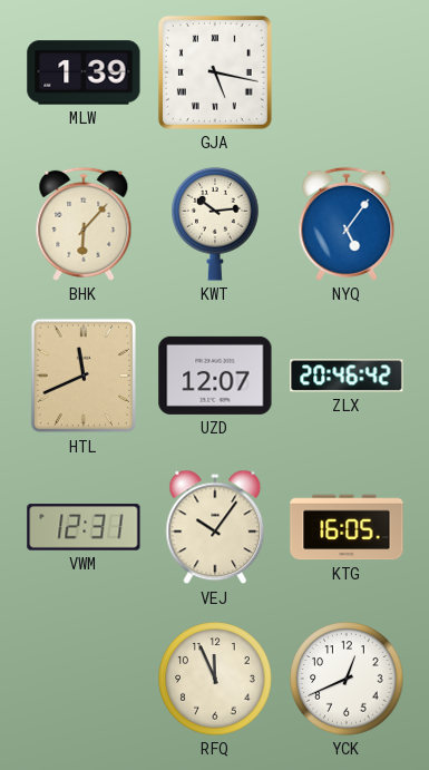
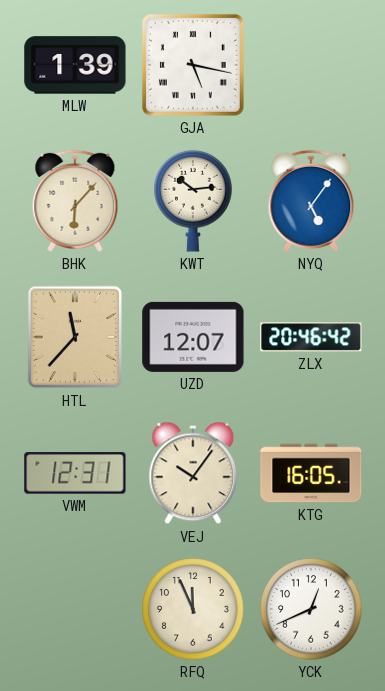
HTL: 11:41 -> 11:37
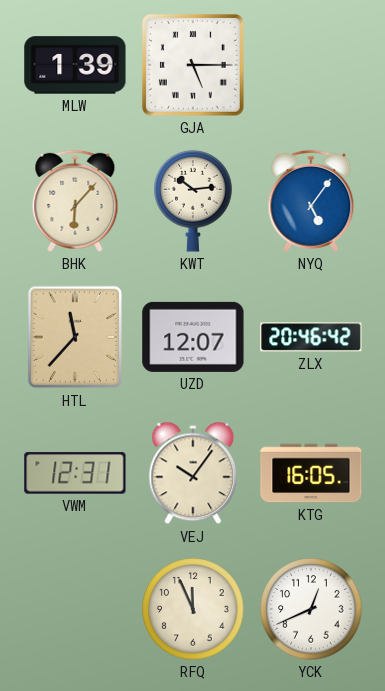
GJA: 5:17 -> 5:15
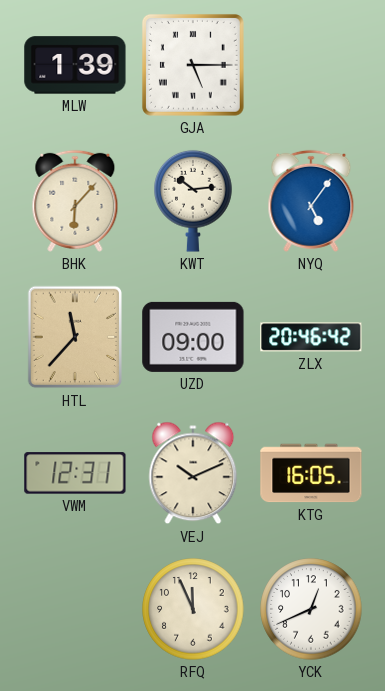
UZD: 12:07 -> 09:00
VEJ: 10:06 -> 10:11
